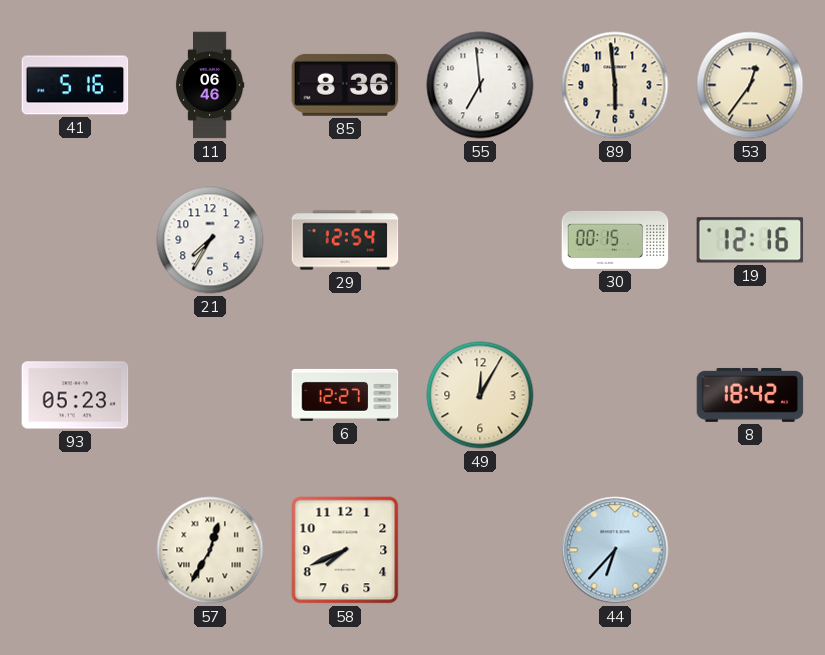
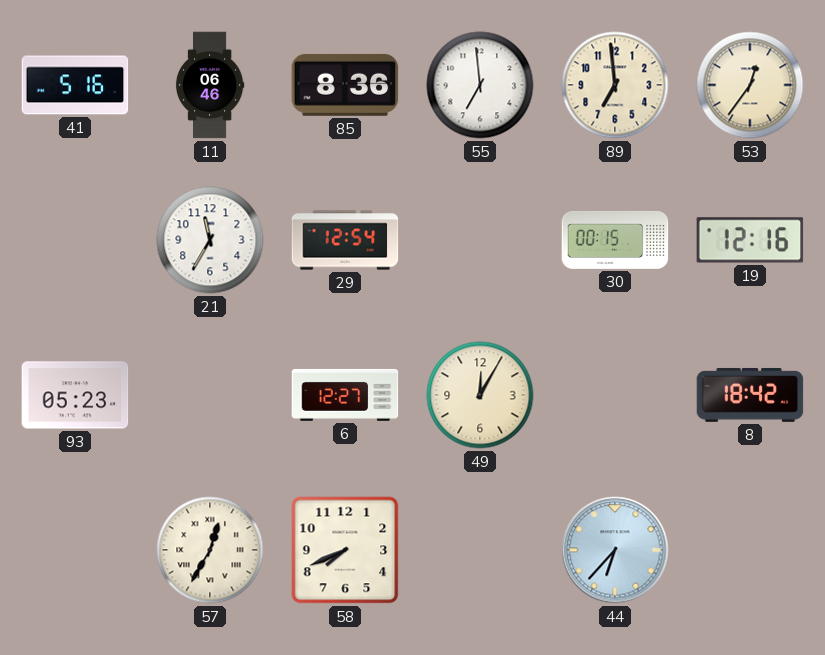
89: 5:59 -> 6:59
21: 7:35 -> 11:35
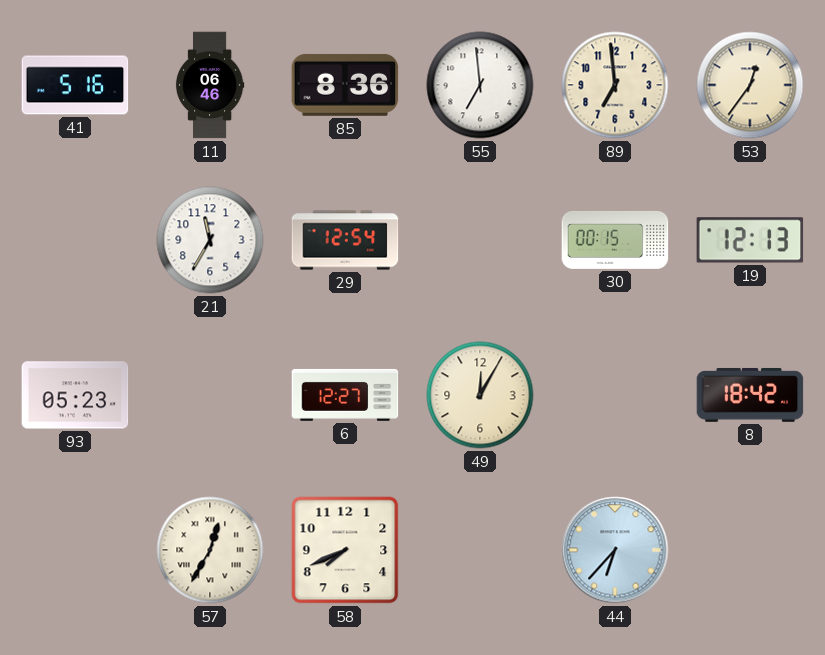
19: 12:16 -> 12:13
